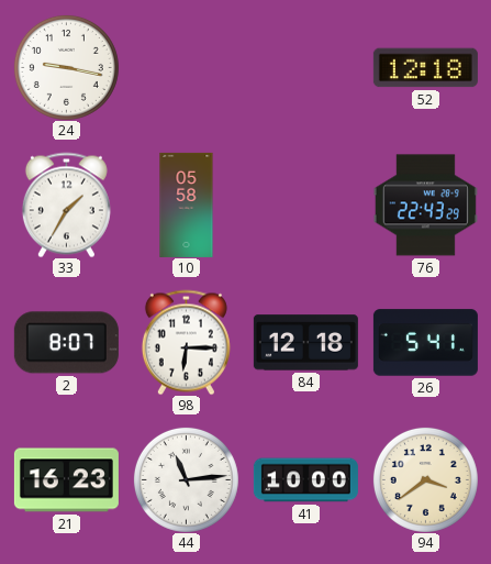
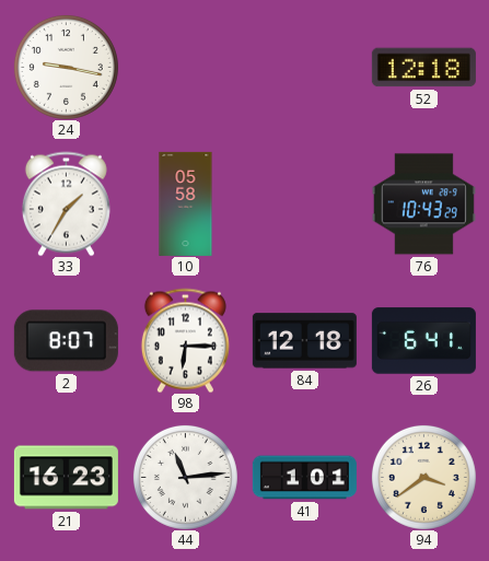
76: 22:43 -> 10:43
26: 5:41 -> 6:41
41: 10:00 -> 1:01
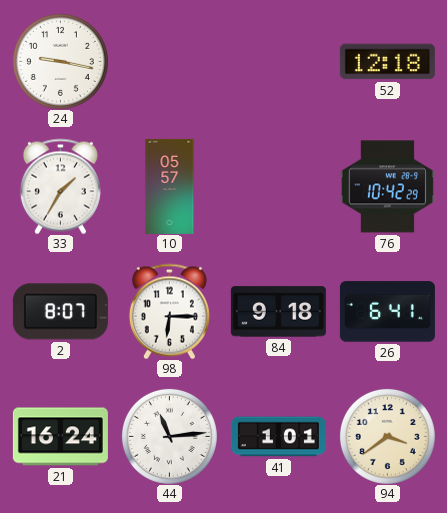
10: 05:58 -> 05:57
76: 10:43 -> 10:42
84: 12:18 -> 9:18
21: 16:23 -> 16:24
